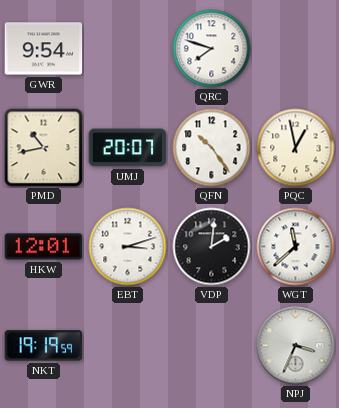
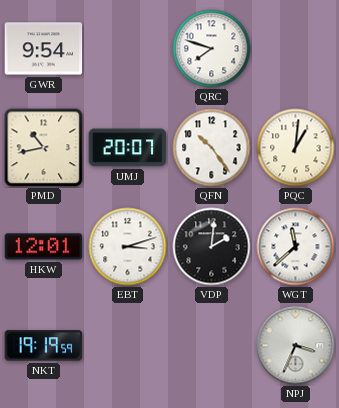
PQC: 12:58 -> 1:01
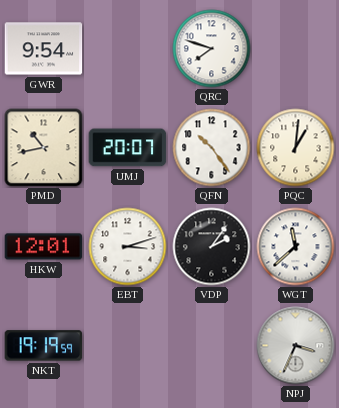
VDP: 2:01 -> 2:06
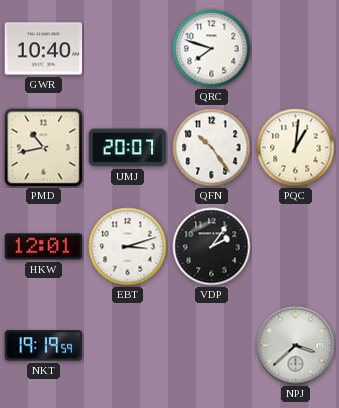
GWR: 9:54 -> 10:40
WGT: 11:38 -> none
NPJ: 3:34 -> 3:38
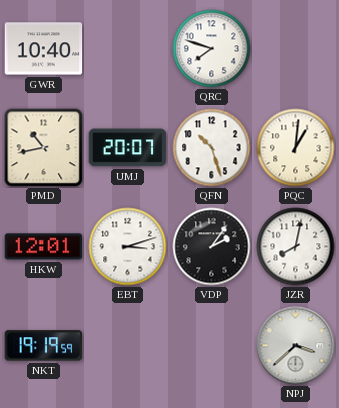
QFN: 10:24 -> 10:27
JZR: none -> 8:02
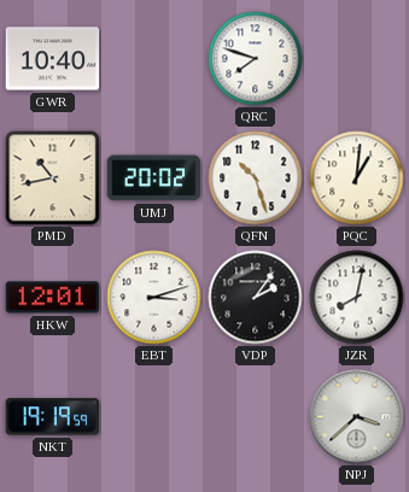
UMJ: 20:07 -> 20:02
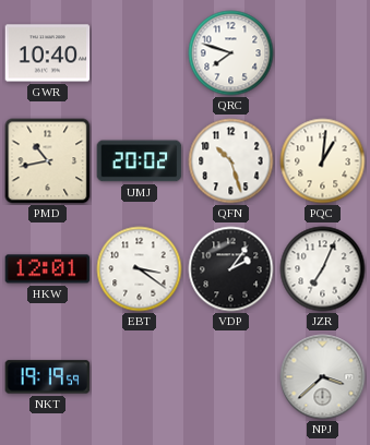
EBT: 3:12 -> 3:21
JZR: 8:02 -> 7:04
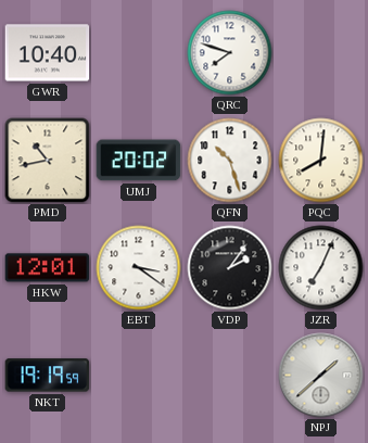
PQC: 1:01 -> 8:01
NPJ: 3:38 -> 1:38
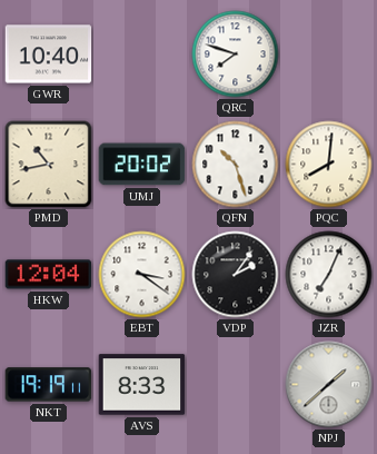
HKW: 12:01 -> 12:04
NKT: 19:19:59 -> 19:19:11
AVS: none -> 8:33
